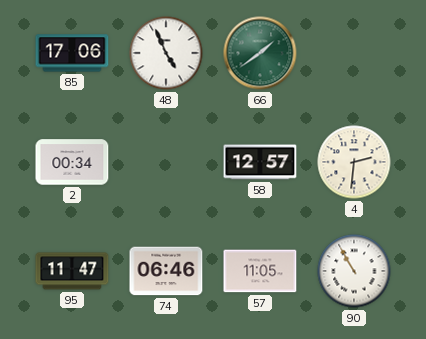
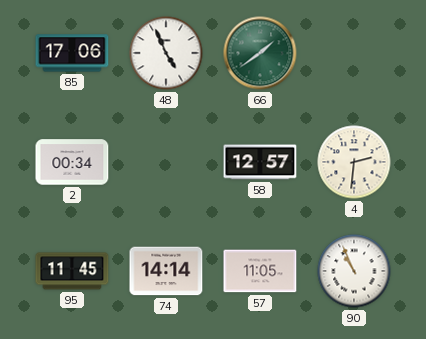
95: 11:47 -> 11:45
74: 06:46 -> 14:14
90: 10:55 -> 10:56
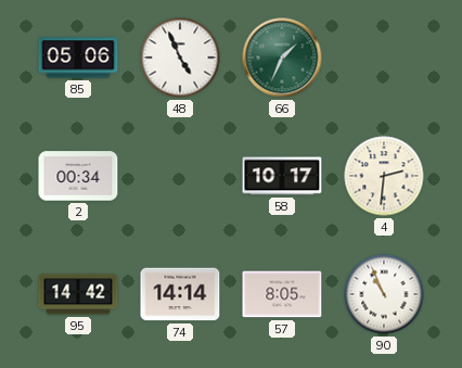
85: 17:06 -> 05:06
66: 1:39 -> 1:34
58: 12:57 -> 10:17
95: 11:45 -> 14:42
57: 11:05 -> 8:05
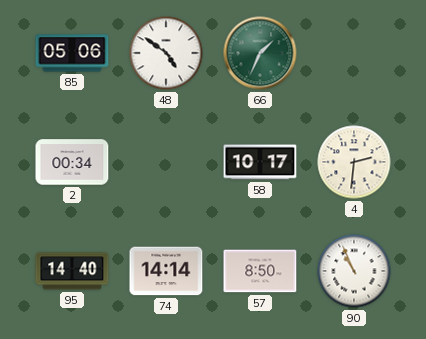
48: 4:56 -> 4:51
95: 14:42 -> 14:40
57: 8:05 -> 8:50
